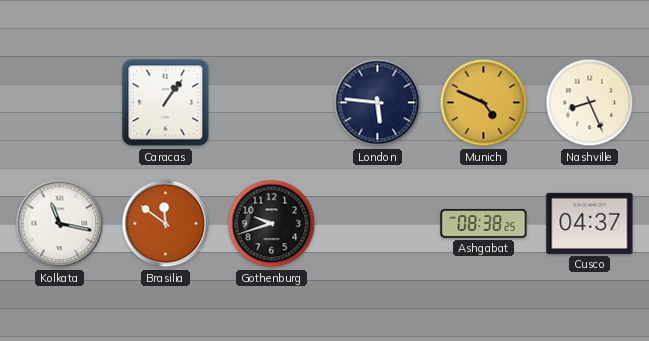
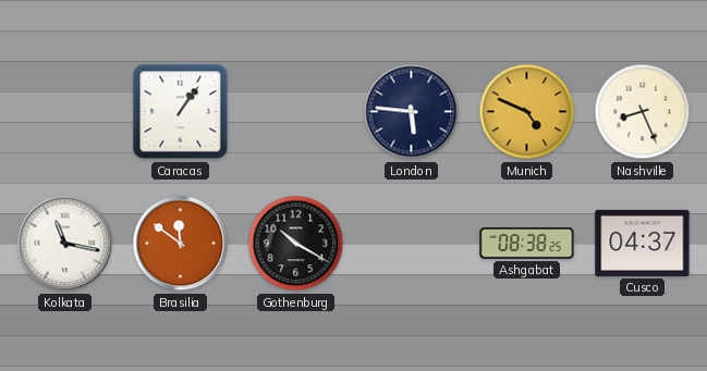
Gothenburg: 9:42 -> 10:20
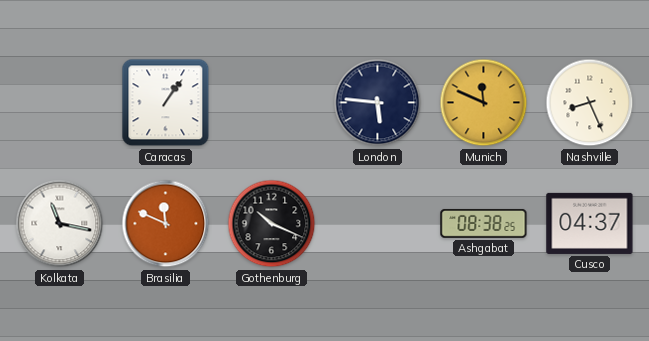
Munich: 4:49 -> 11:49
Brasilia: 11:51 -> 11:49
Gothenburg: 10:20 -> 10:19
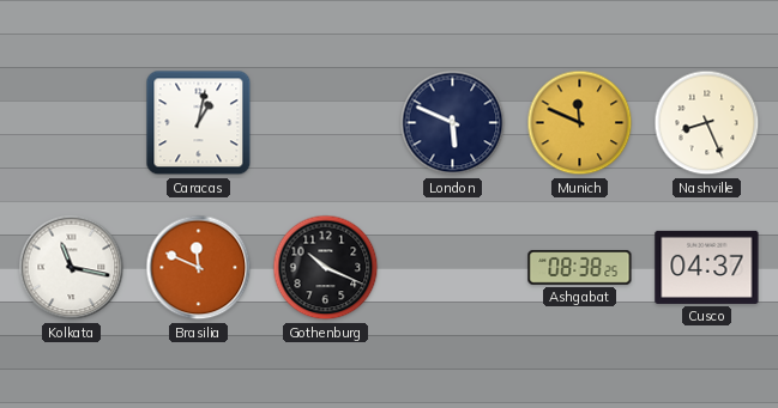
Caracas: 1:06 -> 1:02
London: 5:46 -> 5:49
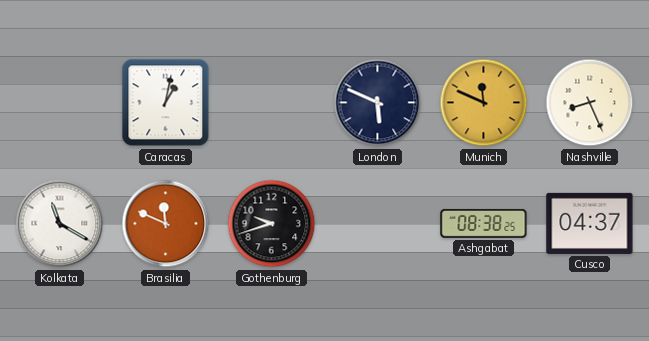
Kolkata: 11:17 -> 11:20
Gothenburg: 10:19 -> 9:42
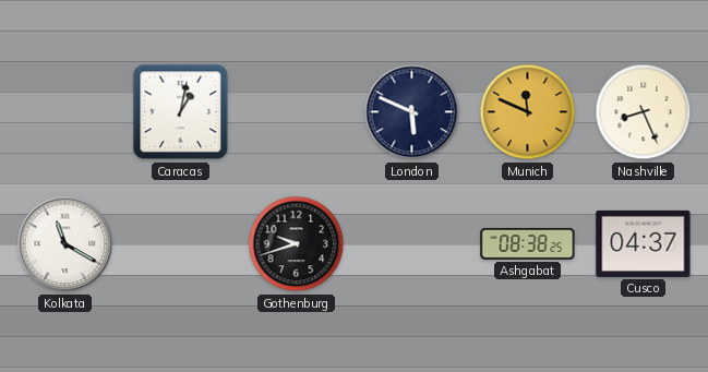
Brasilia: 11:49 -> none
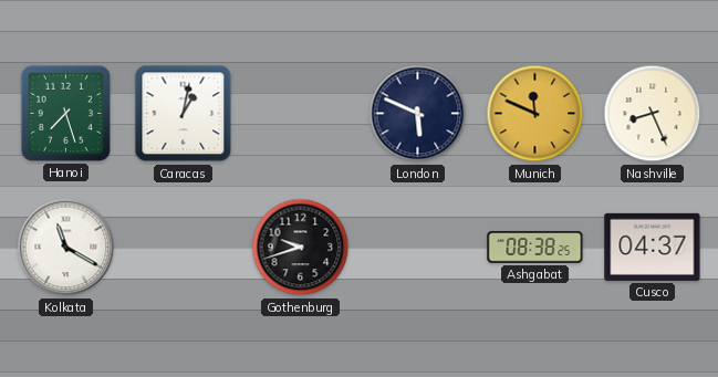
Hanoi: none -> 7:27
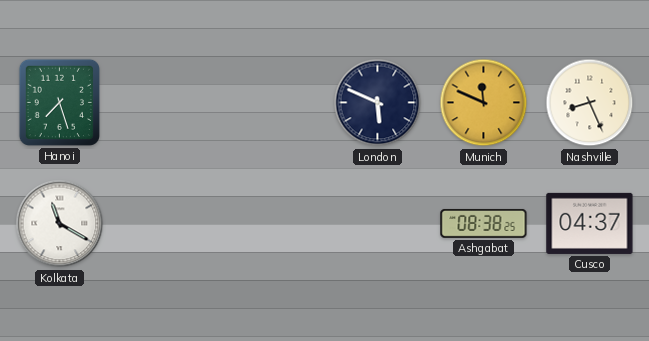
Caracas: 1:02 -> none
Gothenburg: 9:42 -> none
